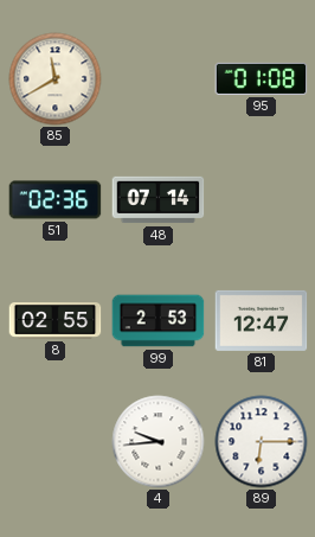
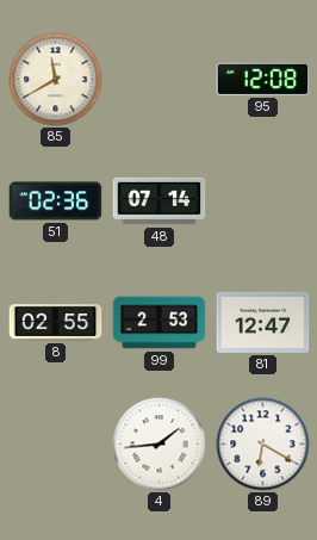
95: 01:08 -> 12:08
4: 9:44 -> 1:44
89: 6:15 -> 6:20
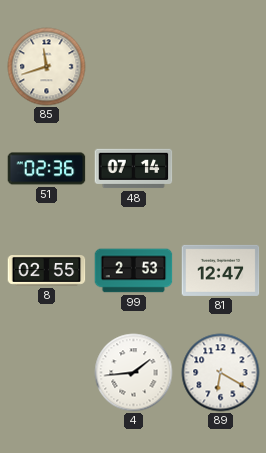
85: 11:40 -> 11:42
95: 12:08 -> none
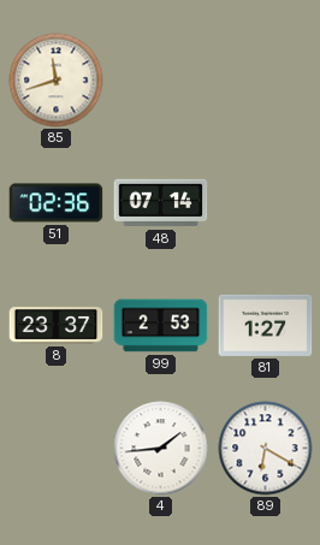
8: 02:55 -> 23:37
81: 12:47 -> 1:27
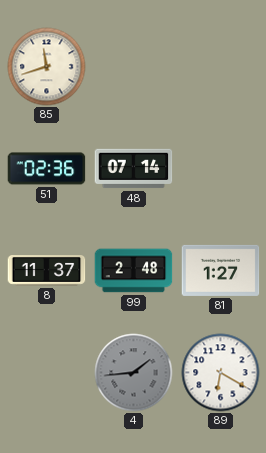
8: 23:37 -> 11:37
99: 2:53 -> 2:48
4 dial: white -> grey
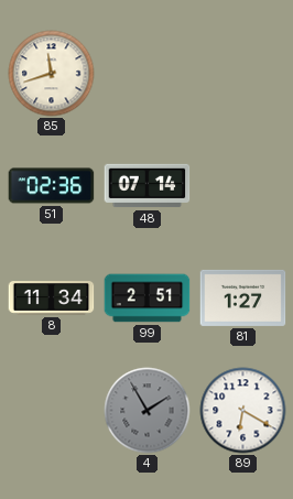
8: 11:37 -> 11:34
99: 2:48 -> 2:51
4: 1:44 -> 1:55
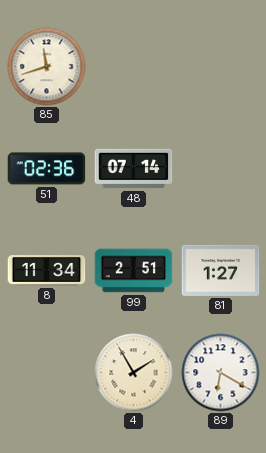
4 dial: grey -> cream
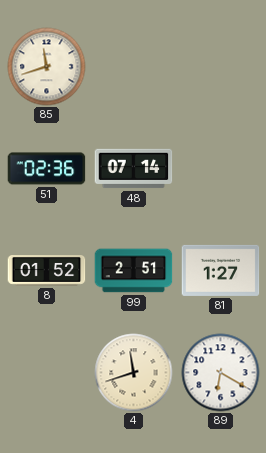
8: 11:34 -> 01:52
4: 1:55 -> 11:42
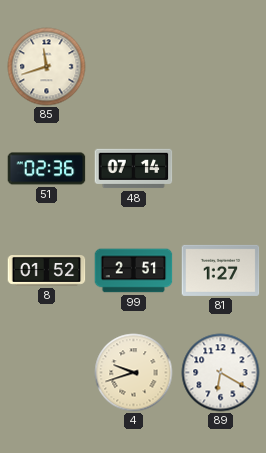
4: 11:42 -> 9:42
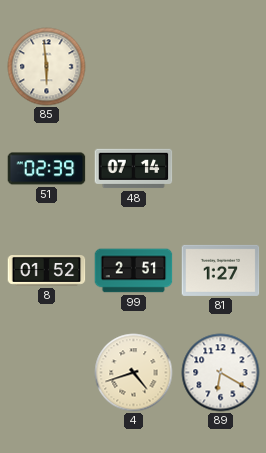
85: 11:42 -> 5:59
51: 02:36 -> 02:39
4: 9:42 -> 4:42
